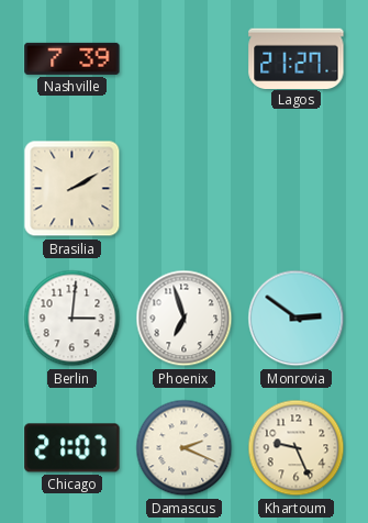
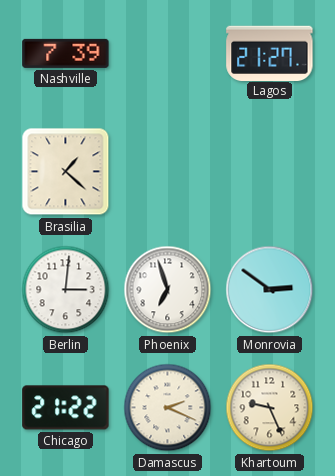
Brasilia: 2:10 -> 1:22
Chicago: 21:07 -> 21:22
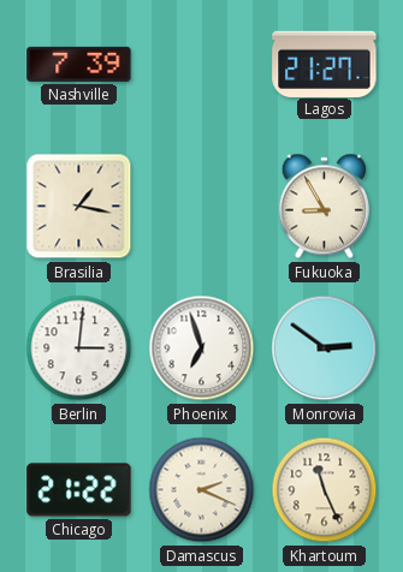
Brasilia: 1:22 -> 1:17
Fukuoka: none -> 8:55
Khartoum: 9:26 -> 11:26
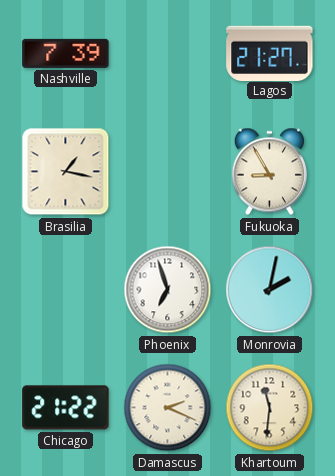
Berlin: 3:01 -> none
Monrovia: 2:51 -> 2:02
Khartoum: 11:26 -> 11:31
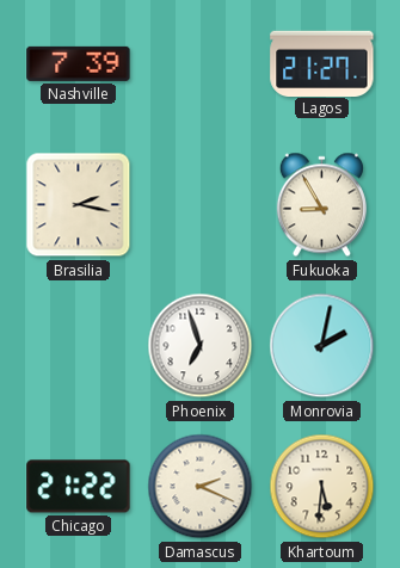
Brasilia: 1:17 -> 2:17
Khartoum: 11:31 -> 5:31
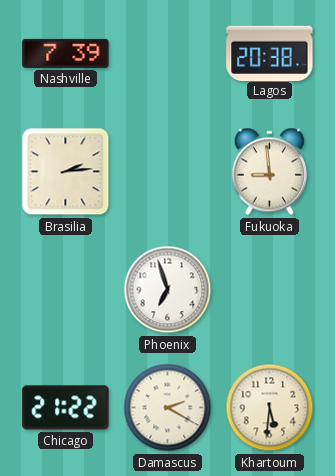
Lagos: 21:27 -> 20:38
Brasilia: 2:17 -> 2:14
Fukuoka: 8:55 -> 8:59
Monrovia: 2:02 -> none
Damascus: 2:19 -> 2:20
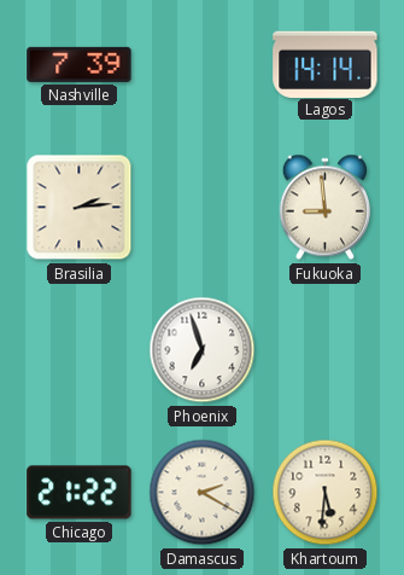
Lagos: 20:38 -> 14:14
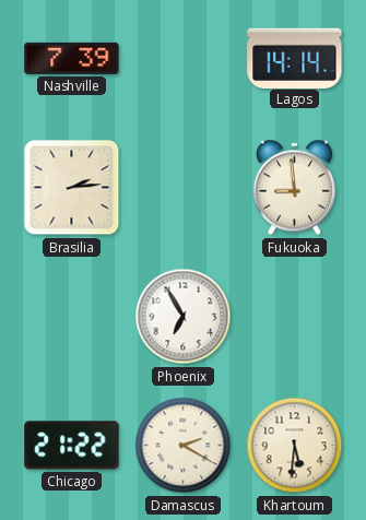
Phoenix: 6:57 -> 6:55
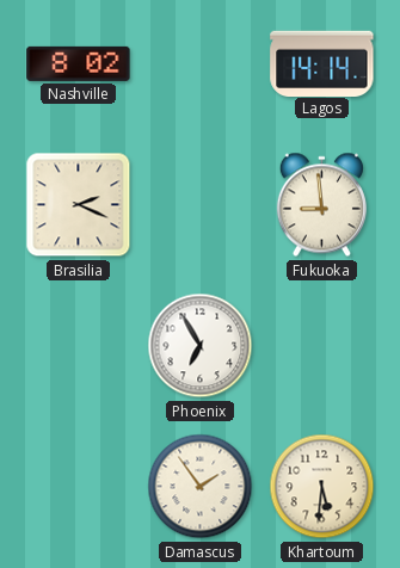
Nashville: 7:39 -> 8:02
Brasilia: 2:14 -> 2:19
Chicago: 21:22 -> none
Damascus: 2:20 -> 1:54
